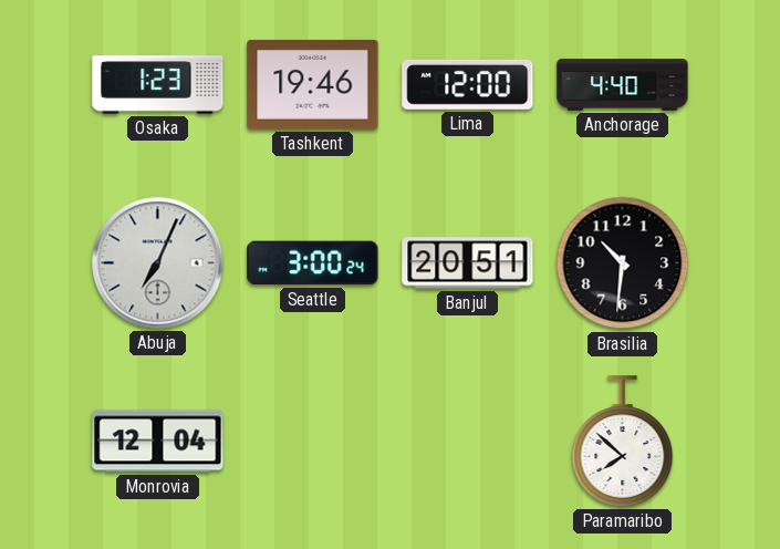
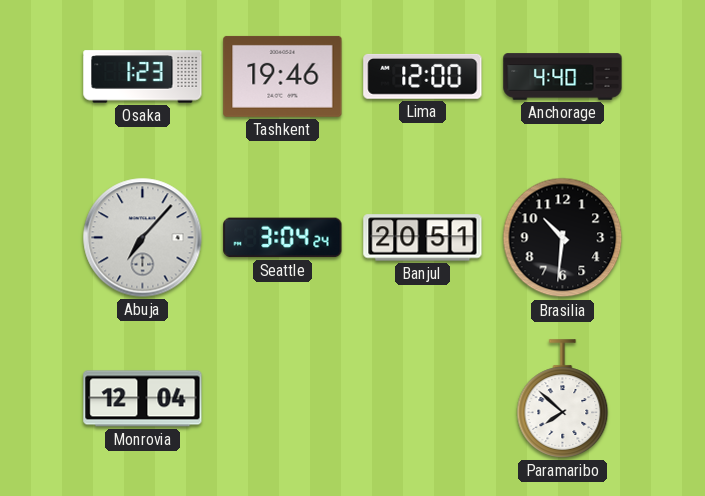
Abuja: 7:04 -> 7:07
Seattle: 3:00 -> 3:04
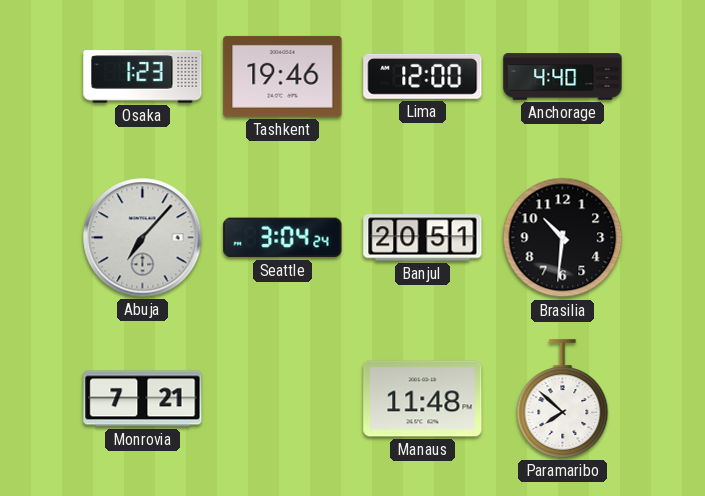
Monrovia: 12:04 -> 7:21
Manaus: none -> 11:48
